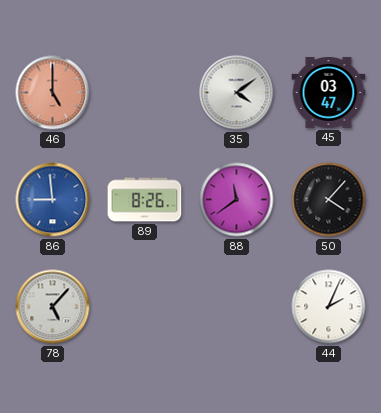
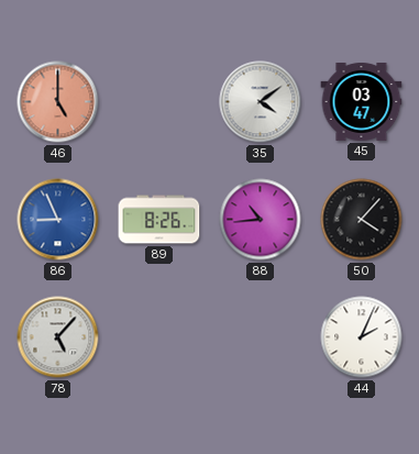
86: 8:59 -> 8:56
88: 11:39 -> 10:44
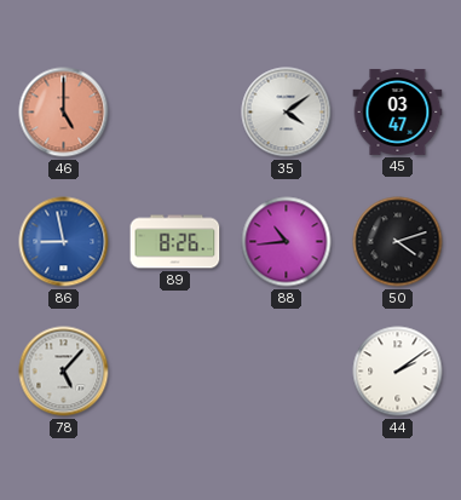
86: 8:56 -> 8:58
50: 4:07 -> 4:12
44: 2:04 -> 2:09
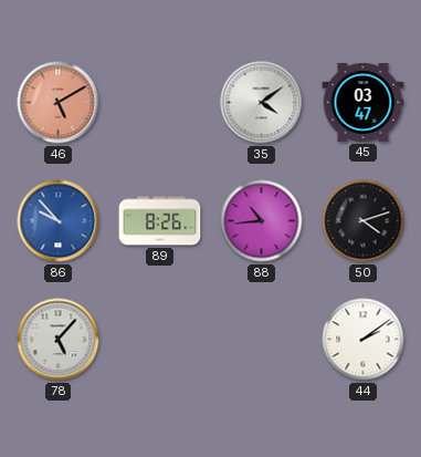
46: 5:00 -> 5:10
86: 8:58 -> 9:53
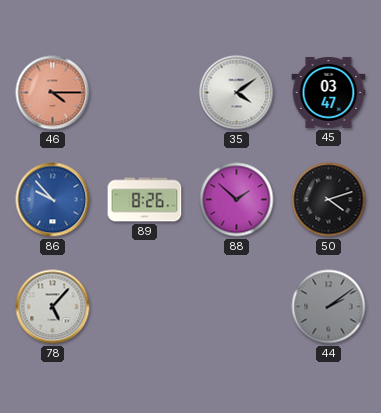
46: 5:10 -> 4:15
88: 10:44 -> 1:52
44 dial: white -> grey
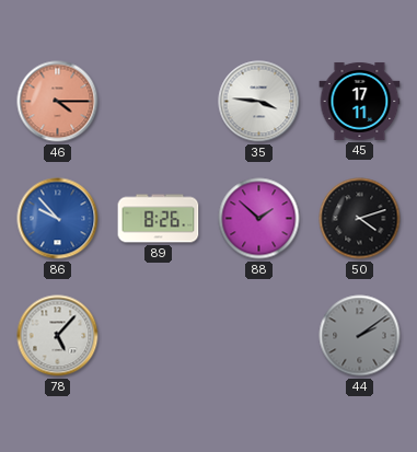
35: 4:09 -> 3:46
45: 03:47 -> 17:11
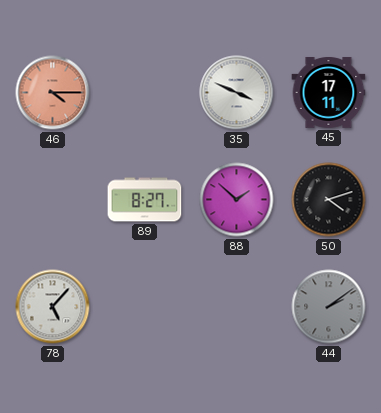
35: 3:46 -> 3:49
86: 9:53 -> none
89: 8:26 -> 8:27
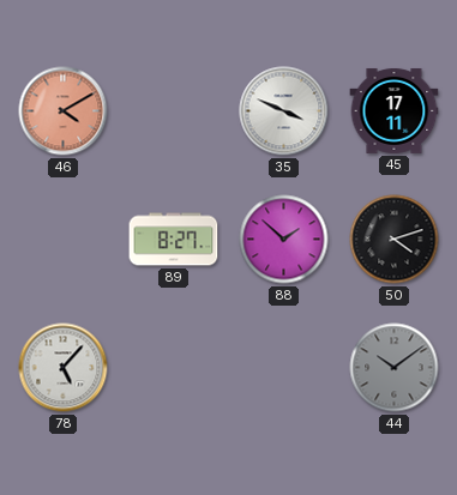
46: 4:15 -> 4:10
44: 2:09 -> 10:09
